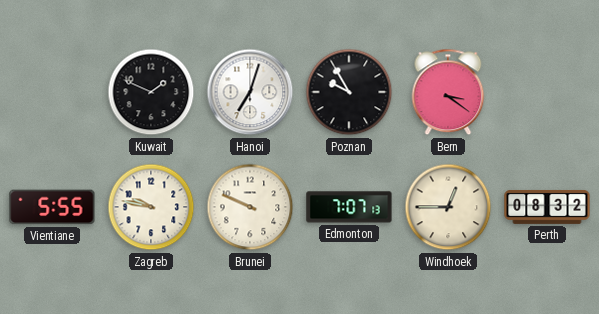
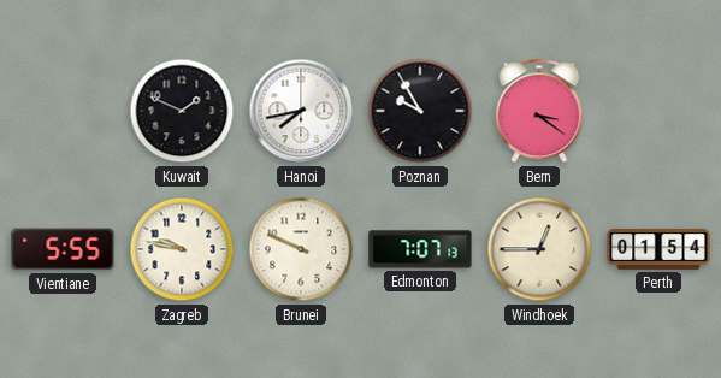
Hanoi: 7:03 -> 7:43
Perth: 08:32 -> 01:54
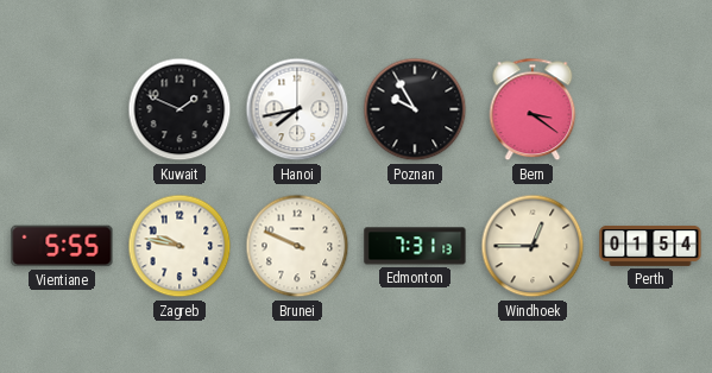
Edmonton: 7:07 -> 7:31
